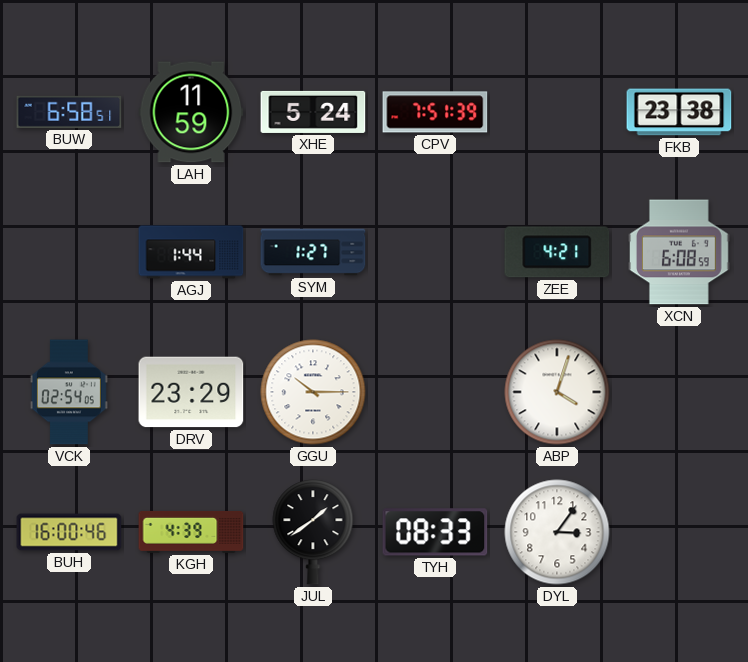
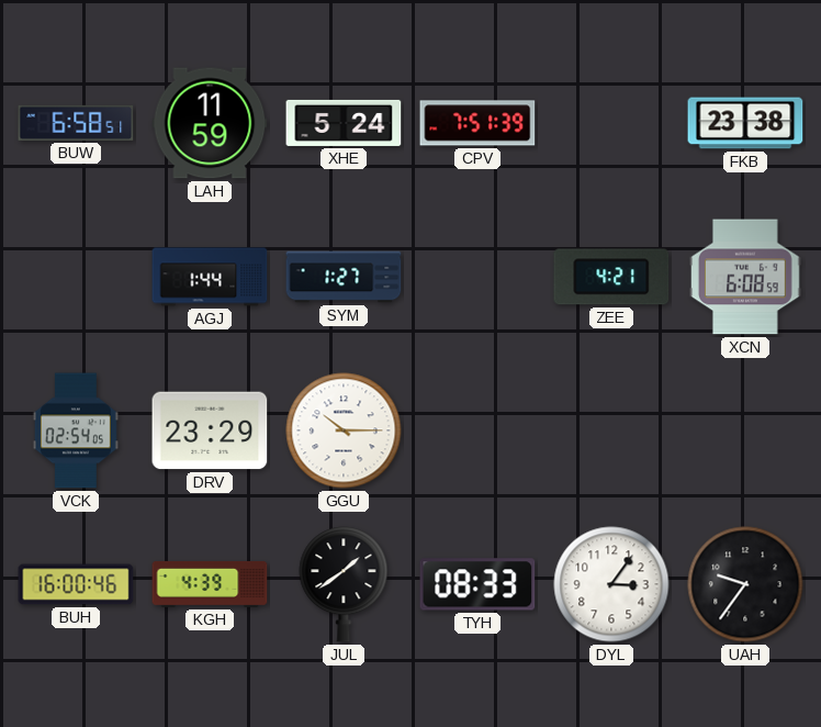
ABP: 4:03 -> none
UAH: none -> 9:36
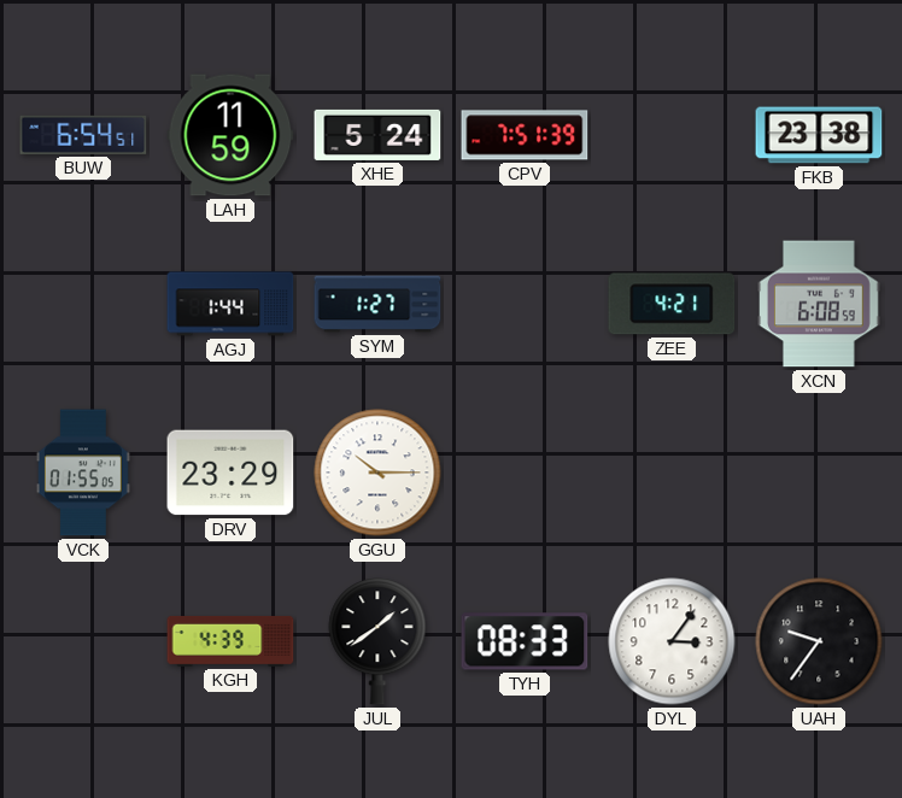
BUW: 6:58 -> 6:54
VCK: 02:54 -> 01:55
BUH: 16:00 -> none
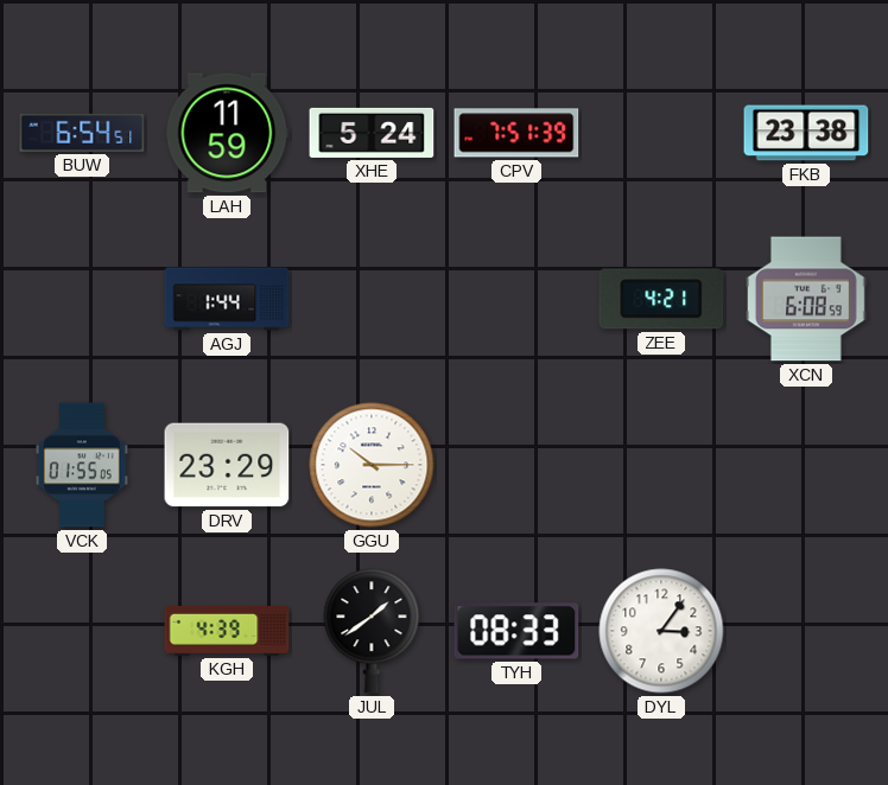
SYM: 1:27 -> none
UAH: 9:36 -> none
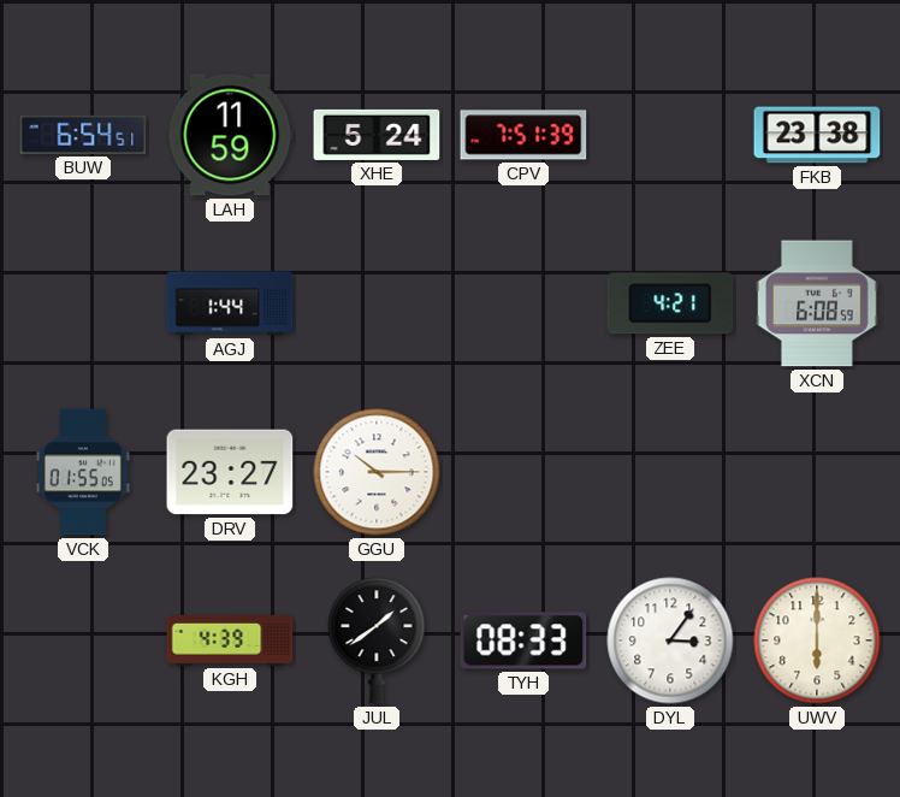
DRV: 23:29 -> 23:27
UWV: none -> 6:00
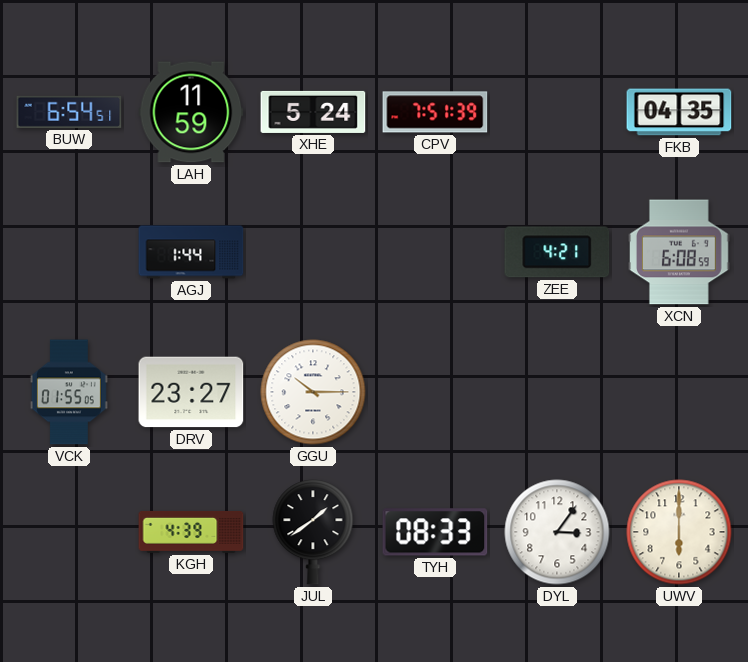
FKB: 23:38 -> 04:35
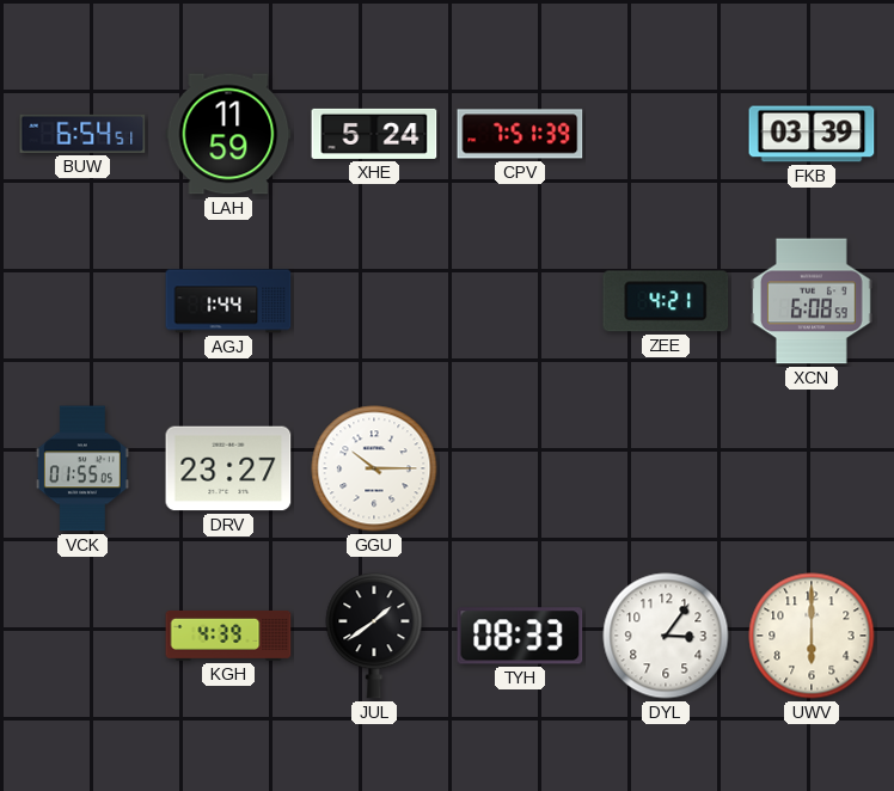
FKB: 04:35 -> 03:39
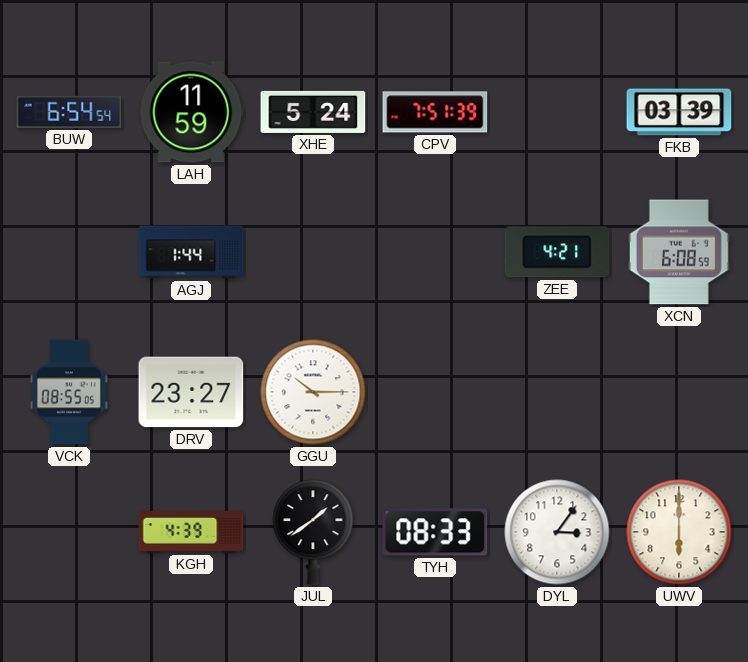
BUW: 6:54:51 -> 6:54:54
VCK: 01:55 -> 08:55
